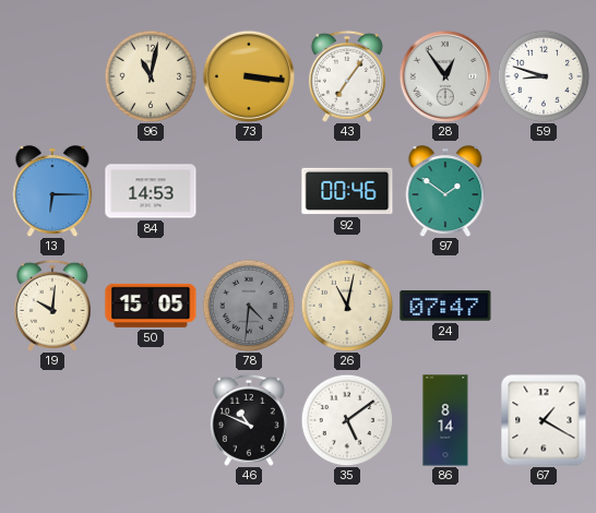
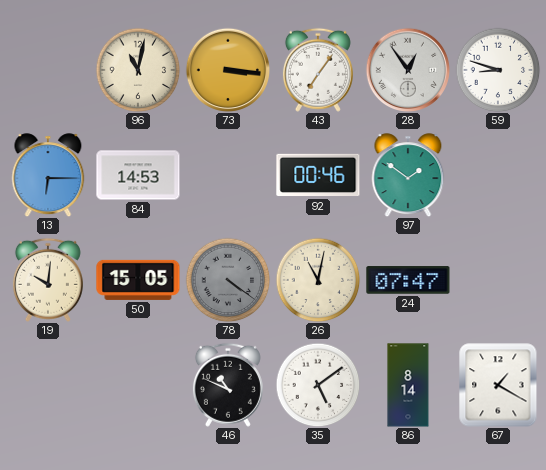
78: 4:31 -> 4:21
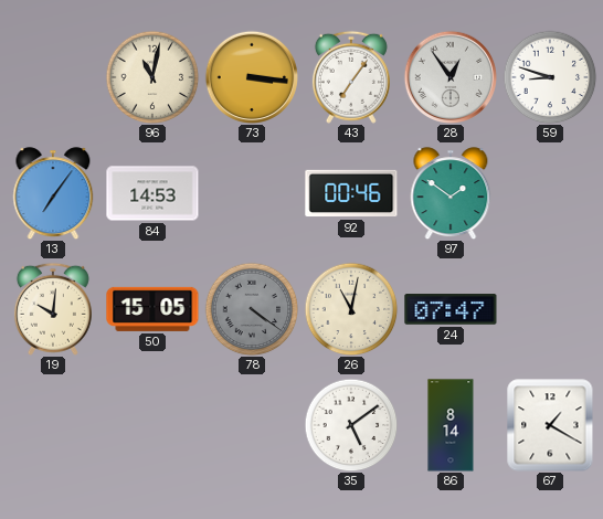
13: 6:15 -> 7:06
46: 10:49 -> none
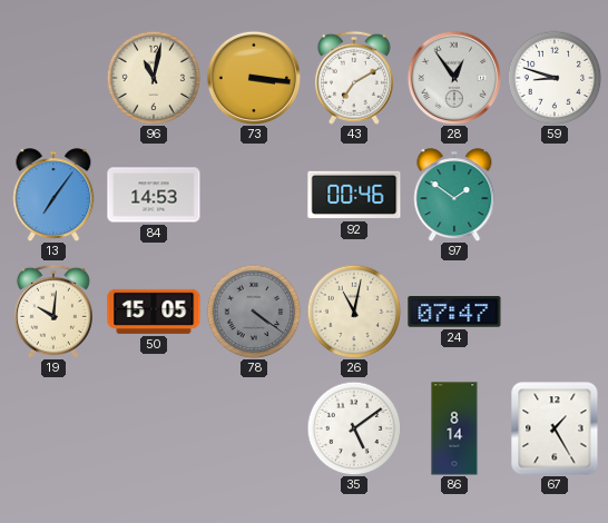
43: 7:06 -> 7:10
67: 1:20 -> 1:25
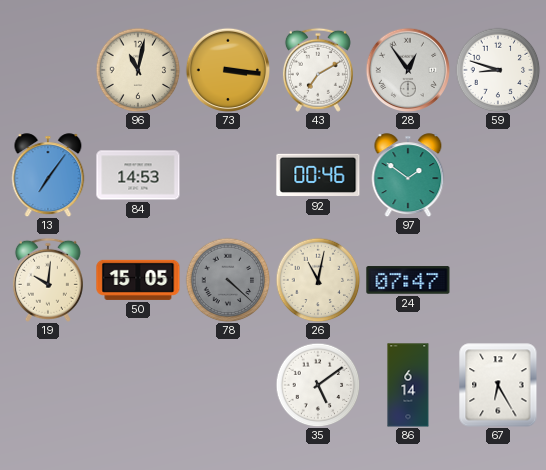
78: 4:21 -> 4:22
86: 8:14 -> 6:14
67: 1:25 -> 6:25
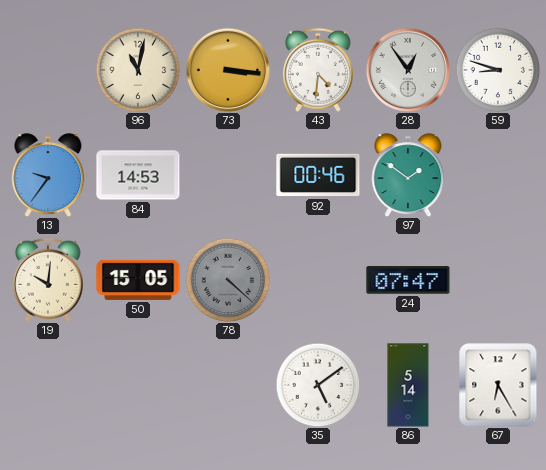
43: 7:10 -> 4:31
13: 7:06 -> 9:36
26: 11:02 -> none
86: 6:14 -> 5:14
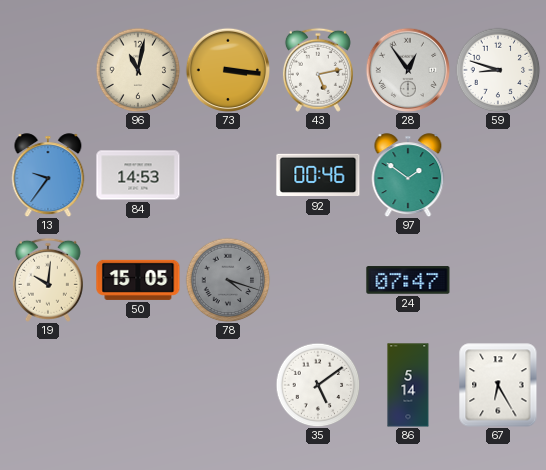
43: 4:31 -> 5:13
78: 4:22 -> 4:18
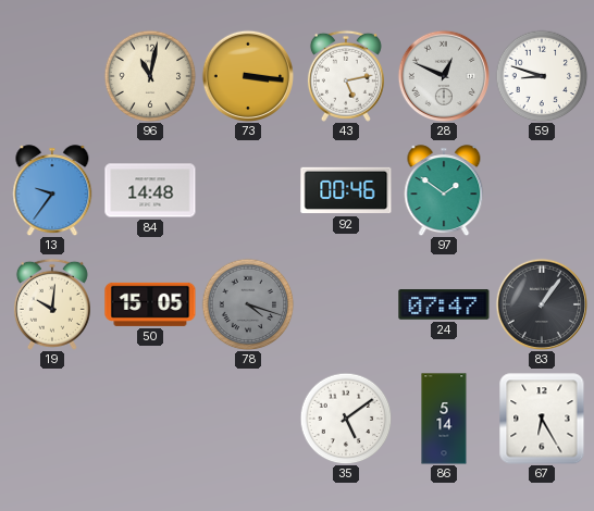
28: 12:54 -> 12:49
84: 14:53 -> 14:48
83: none -> 1:06
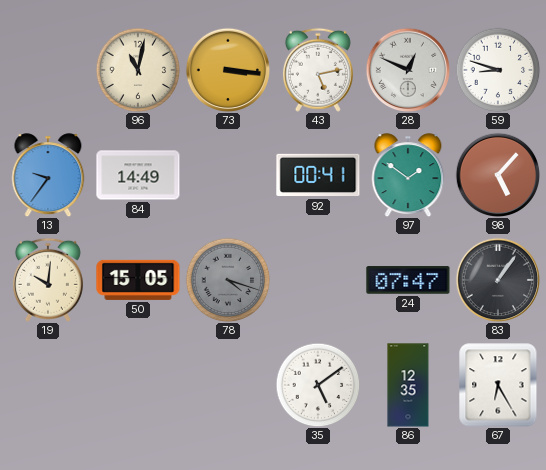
84: 14:48 -> 14:49
92: 00:46 -> 00:41
98: none -> 5:07
86: 5:14 -> 12:35
